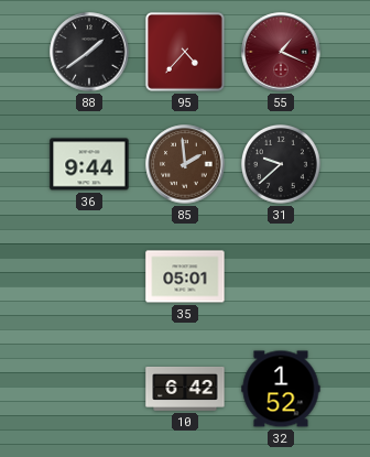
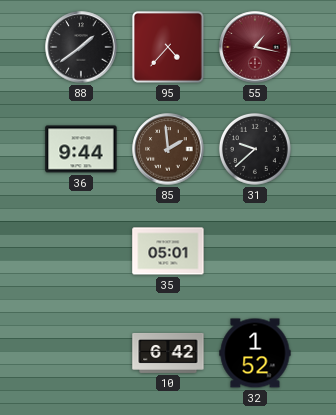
55: 1:19 -> 1:17
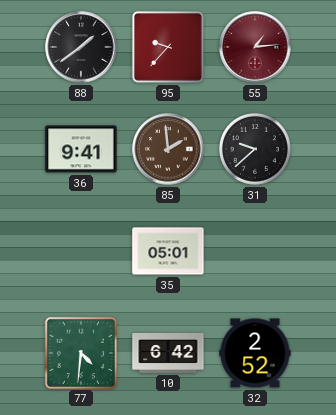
95: 4:37 -> 9:37
55: 1:17 -> 1:14
36: 9:44 -> 9:41
77: none -> 4:31
32: 1:52 -> 2:52
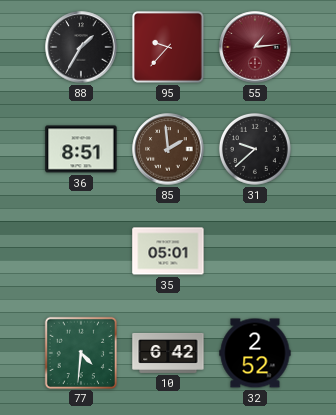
88: 1:39 -> 1:35
36: 9:41 -> 8:51
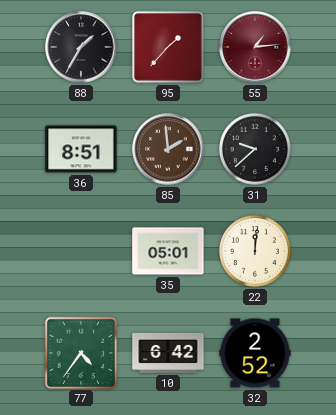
95: 9:37 -> 1:37
22: none -> 12:01
77: 4:31 -> 4:36
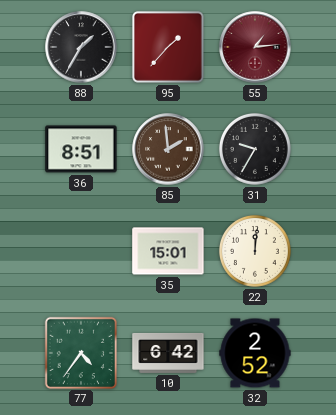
31: 9:38 -> 9:35
35: 05:01 -> 15:01
